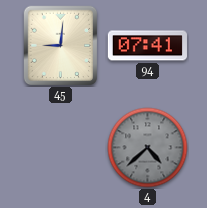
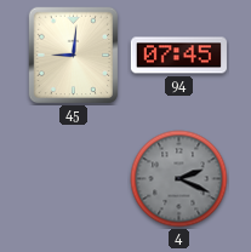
94: 07:41 -> 07:45
4: 4:38 -> 2:19
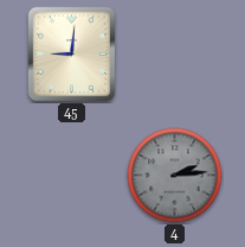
94: 07:45 -> none
4: 2:19 -> 2:14
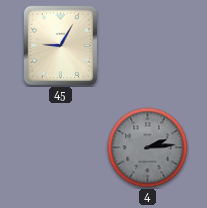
45: 9:01 -> 9:05
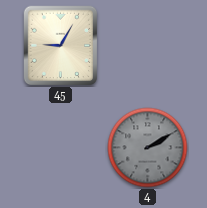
4: 2:14 -> 2:10
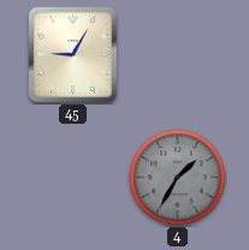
4: 2:10 -> 1:35
